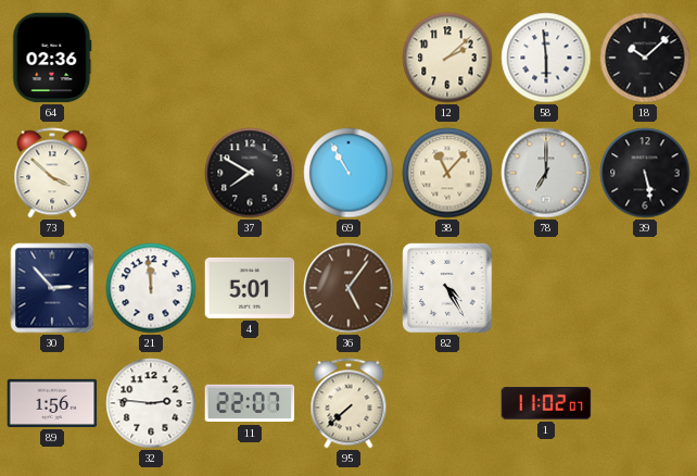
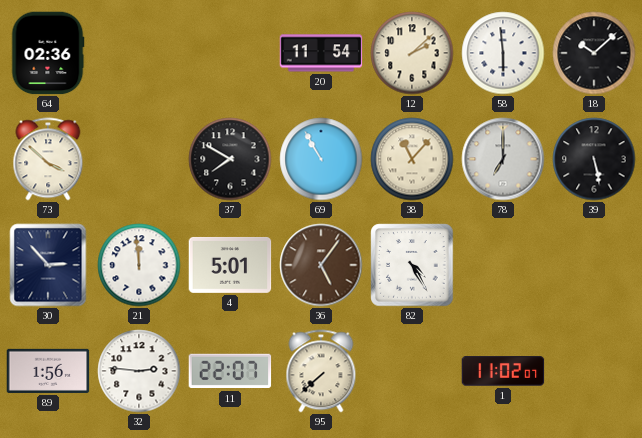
20: none -> 11:54
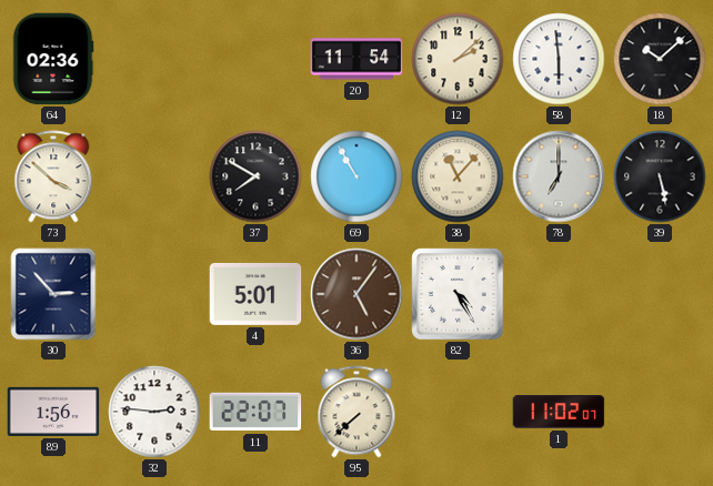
21: 11:59 -> none
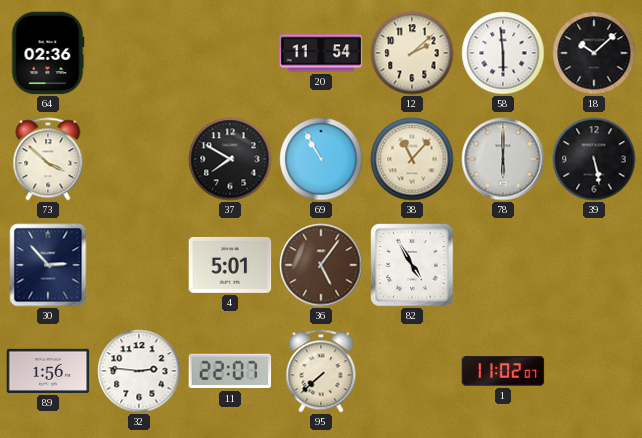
78: 7:00 -> 6:00
82: 4:25 -> 4:55
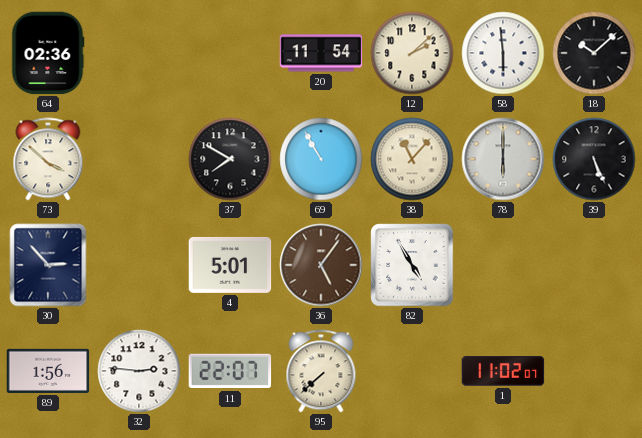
39: 5:28 -> 5:26
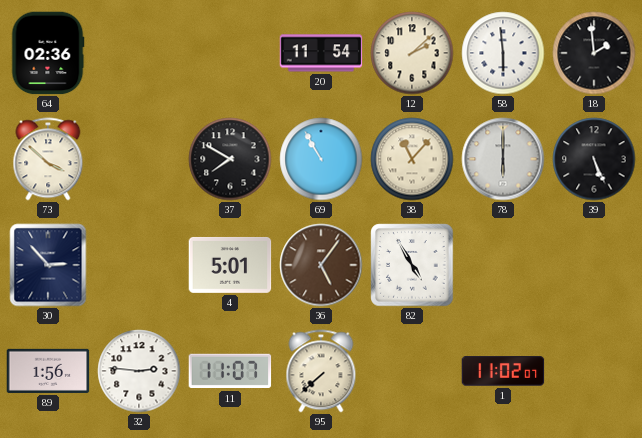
18: 10:08 -> 1:59
11: 22:07 -> 11:07
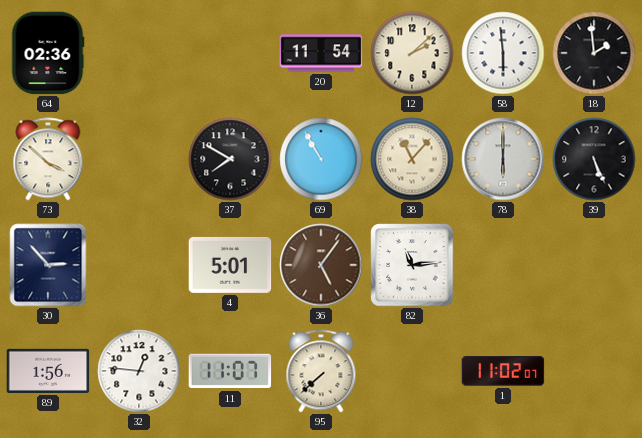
82: 4:55 -> 11:14
32: 2:46 -> 12:46
